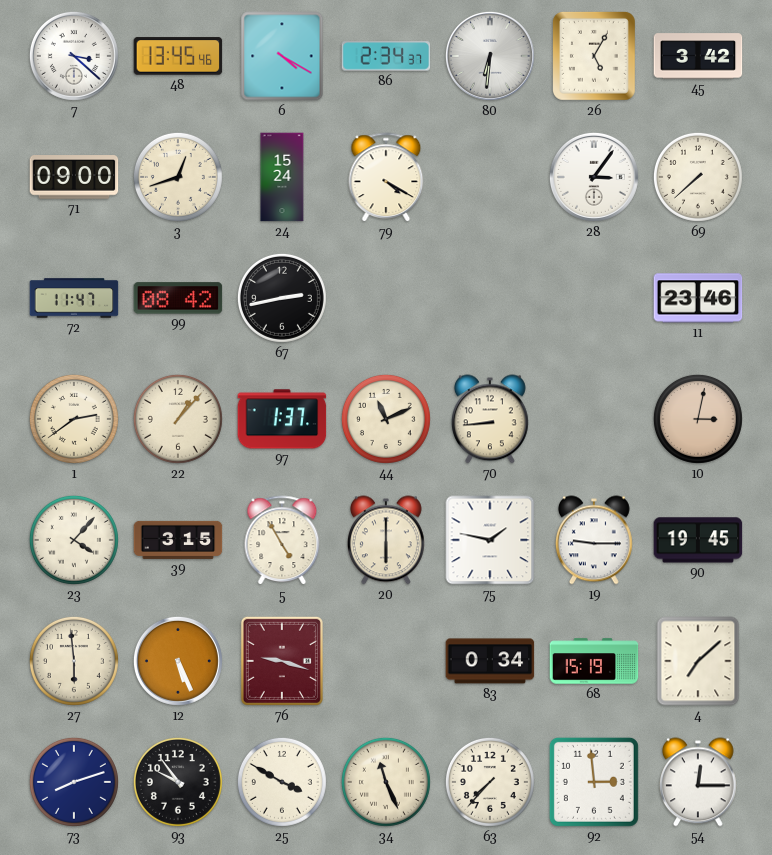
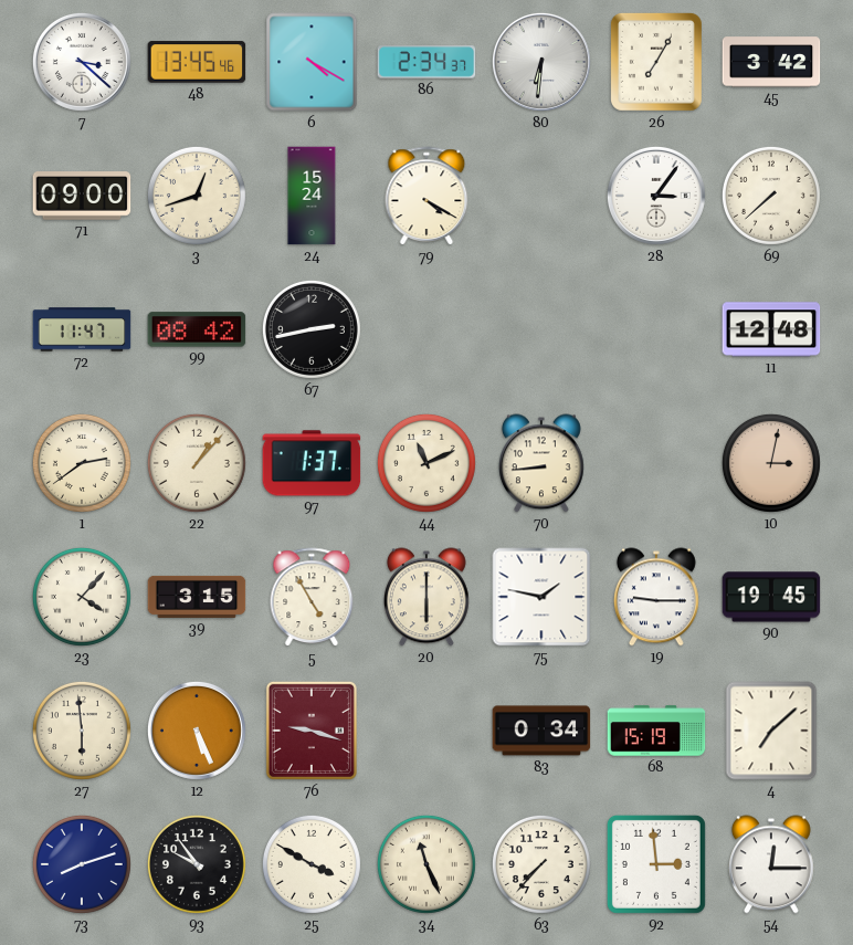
26: 5:05 -> 7:05
11: 23:46 -> 12:48
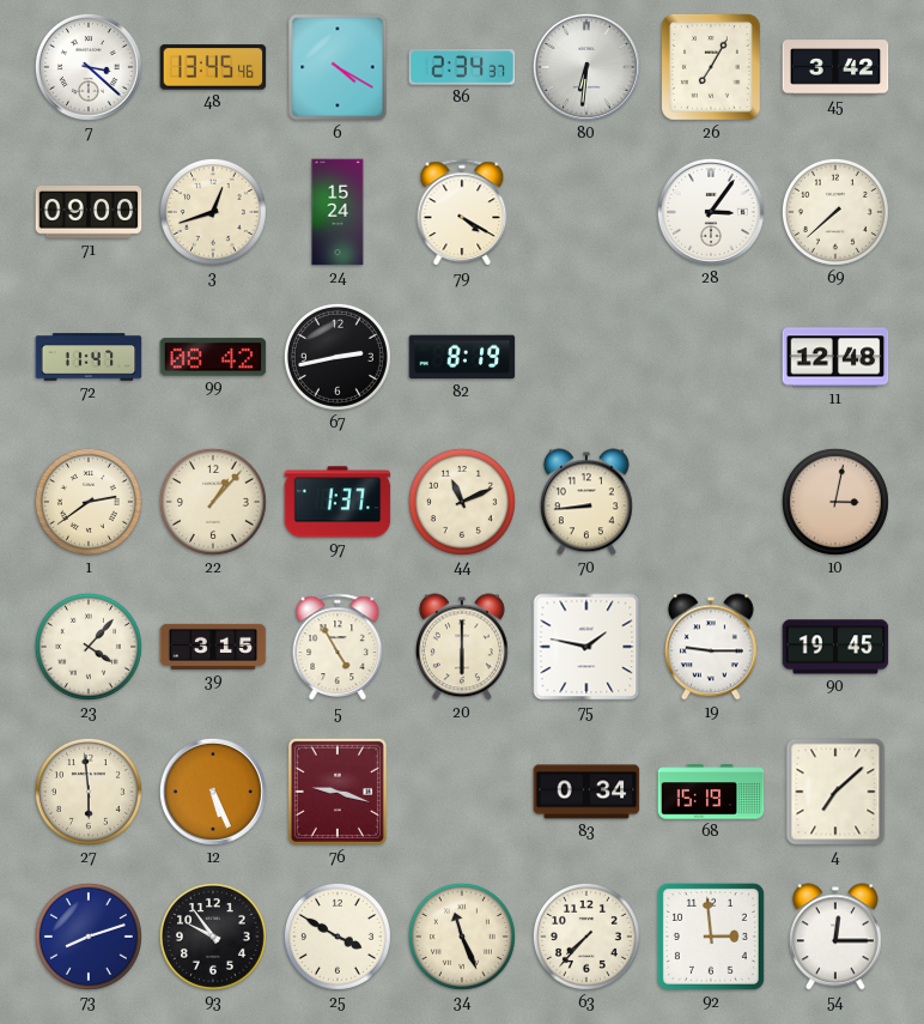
82: none -> 8:19
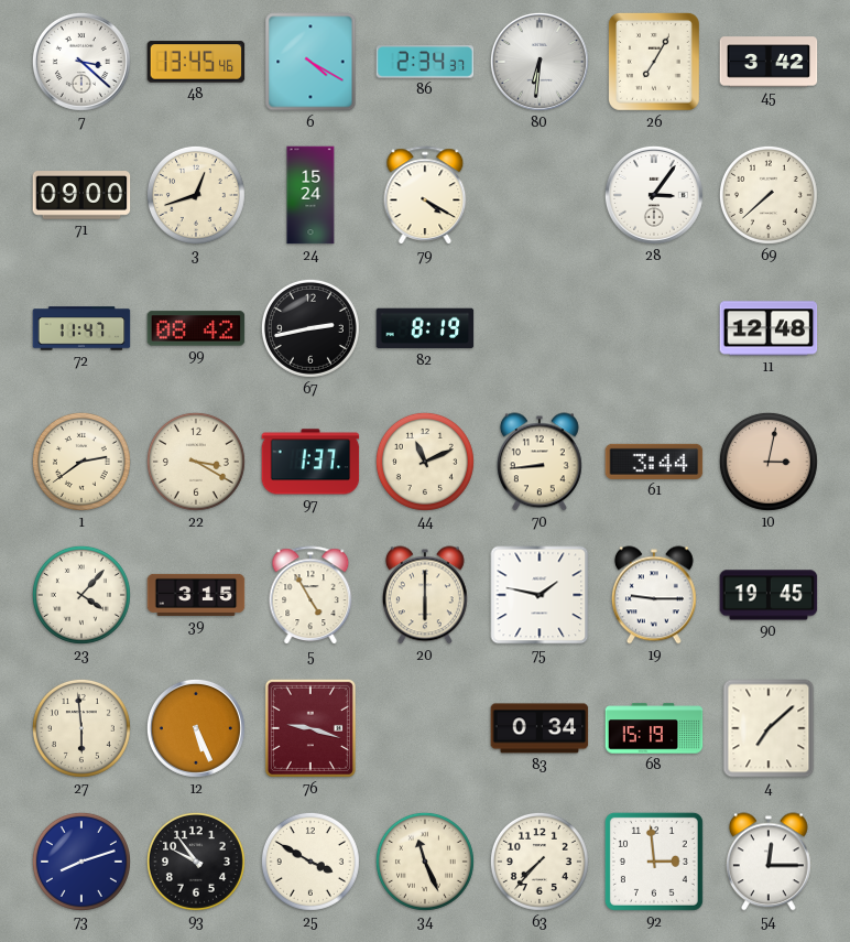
22: 1:07 -> 3:20
61: none -> 3:44
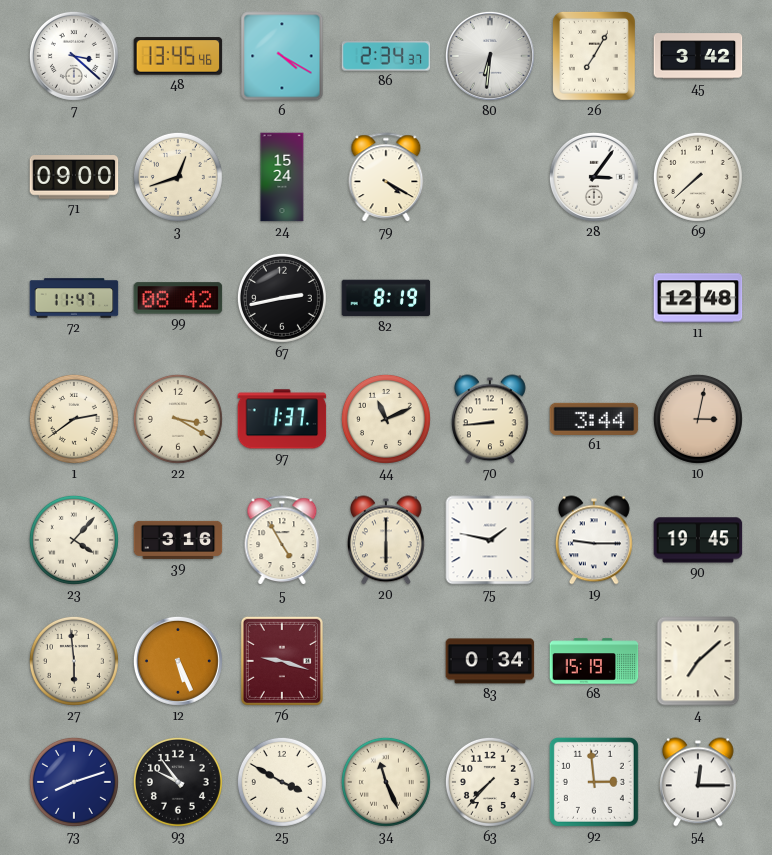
39: 3:15 -> 3:16
